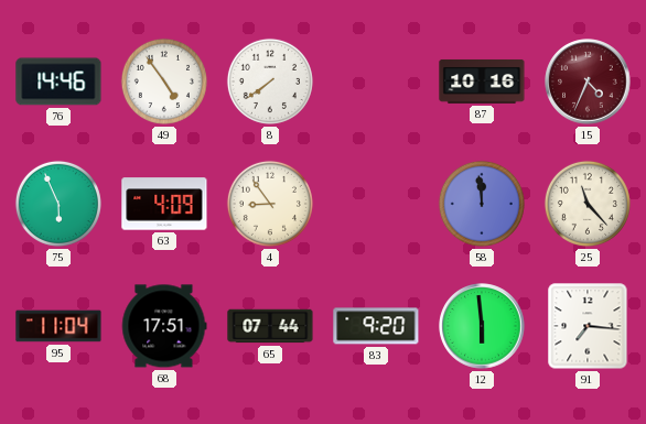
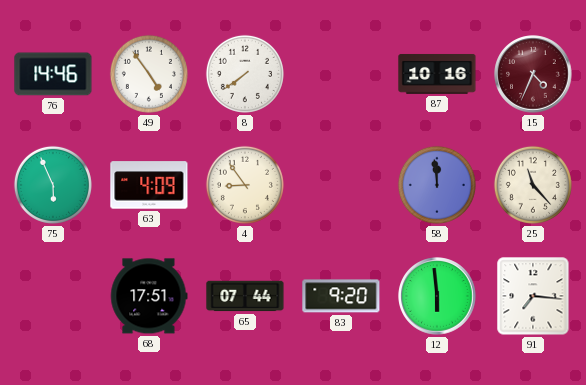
95: 11:04 -> none
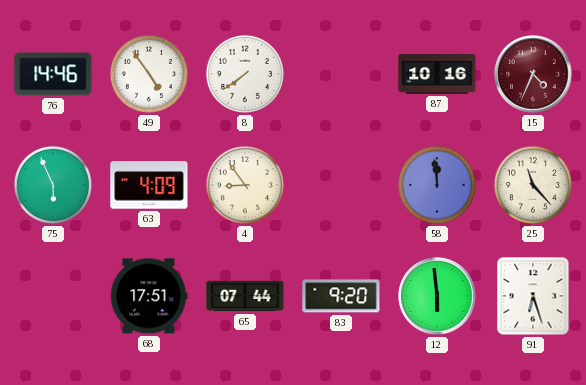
91: 7:16 -> 6:27
